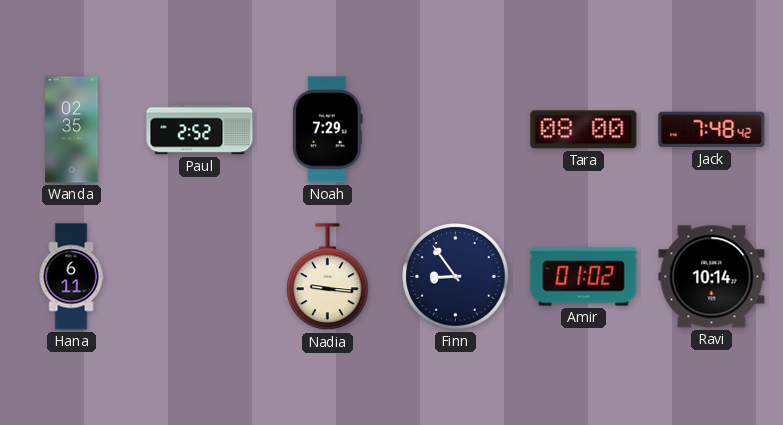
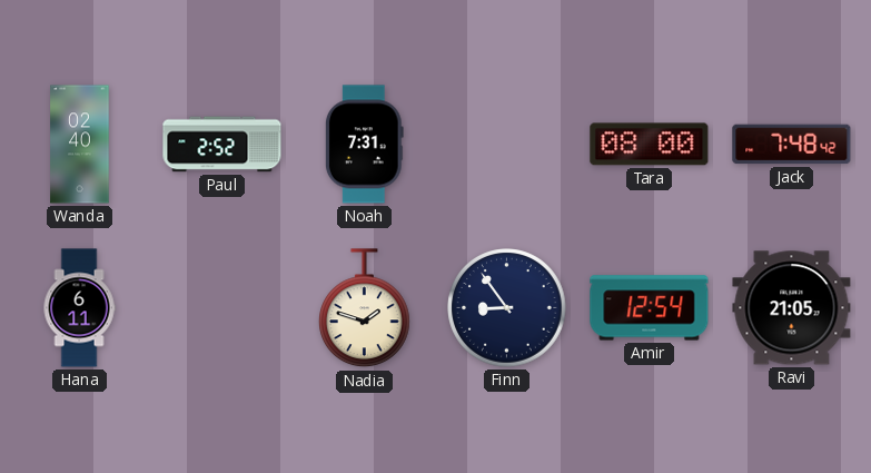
Wanda: 02:35 -> 02:40
Noah: 7:29 -> 7:31
Nadia: 9:16 -> 1:48
Amir: 01:02 -> 12:54
Ravi: 10:14 -> 21:05
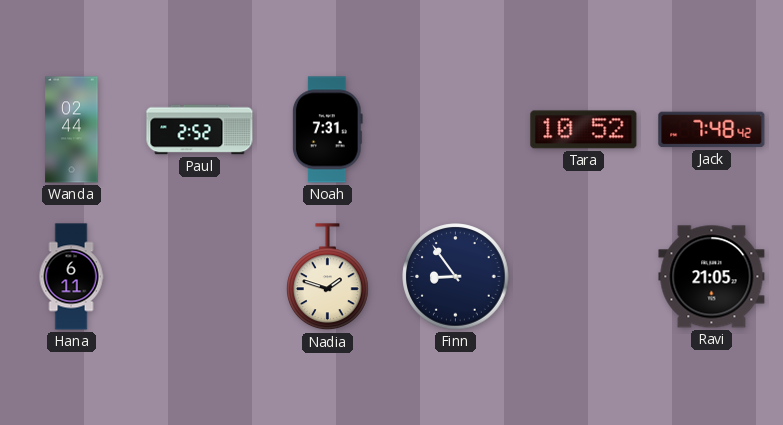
Wanda: 02:40 -> 02:44
Tara: 08:00 -> 10:52
Amir: 12:54 -> none
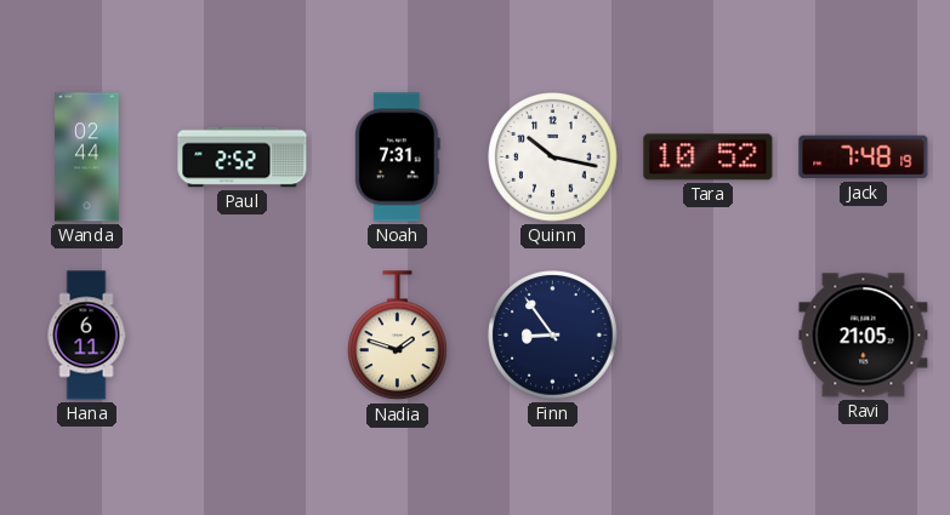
Quinn: none -> 10:17
Jack: 7:48:42 -> 7:48:19
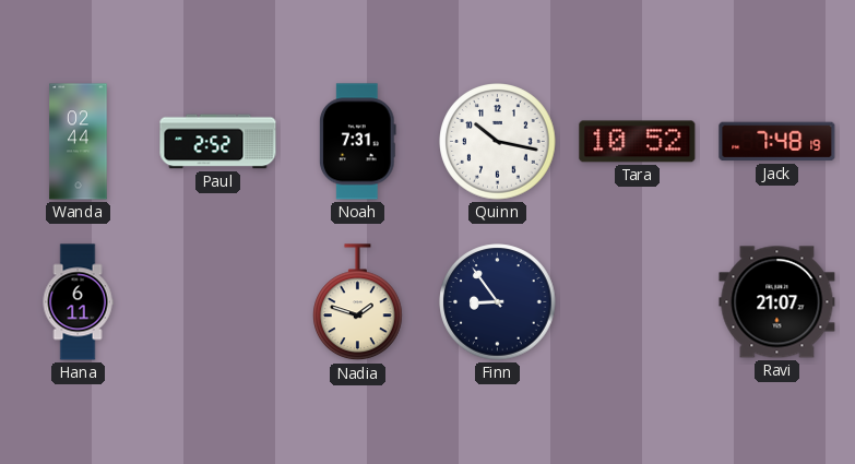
Ravi: 21:05 -> 21:07
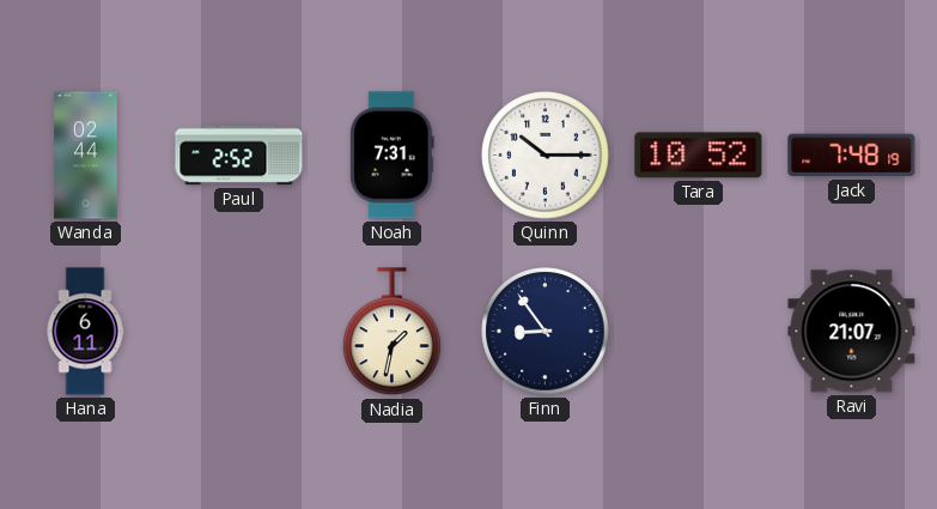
Quinn: 10:17 -> 10:15
Nadia: 1:48 -> 1:32
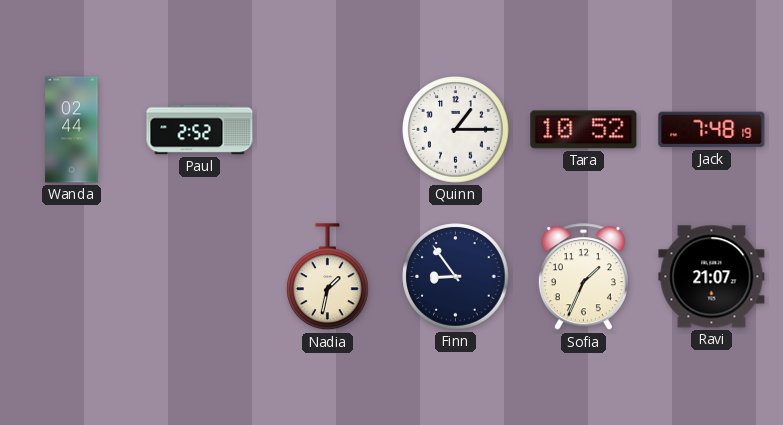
Noah: 7:31 -> none
Quinn: 10:15 -> 1:15
Hana: 6:11 -> none
Sofia: none -> 1:34
